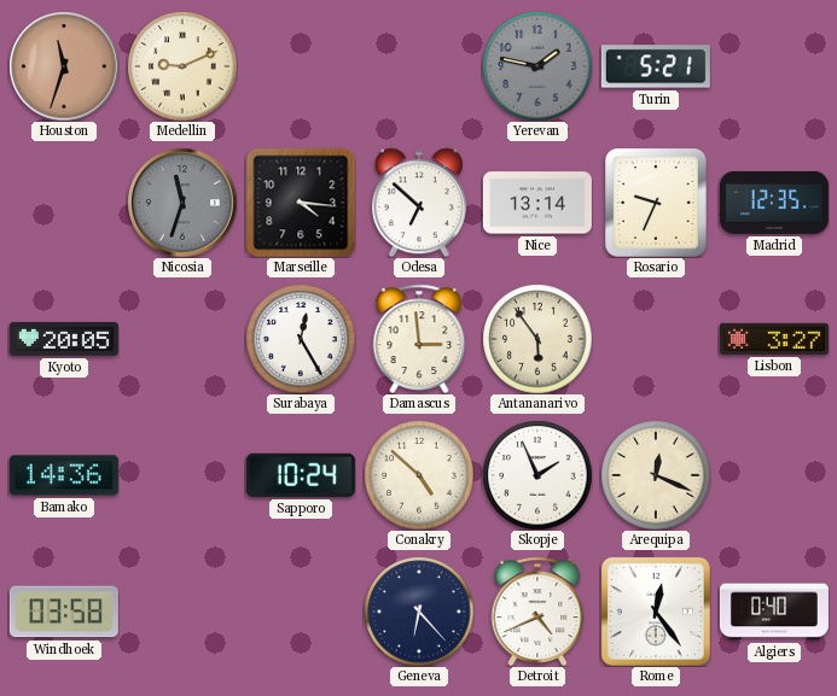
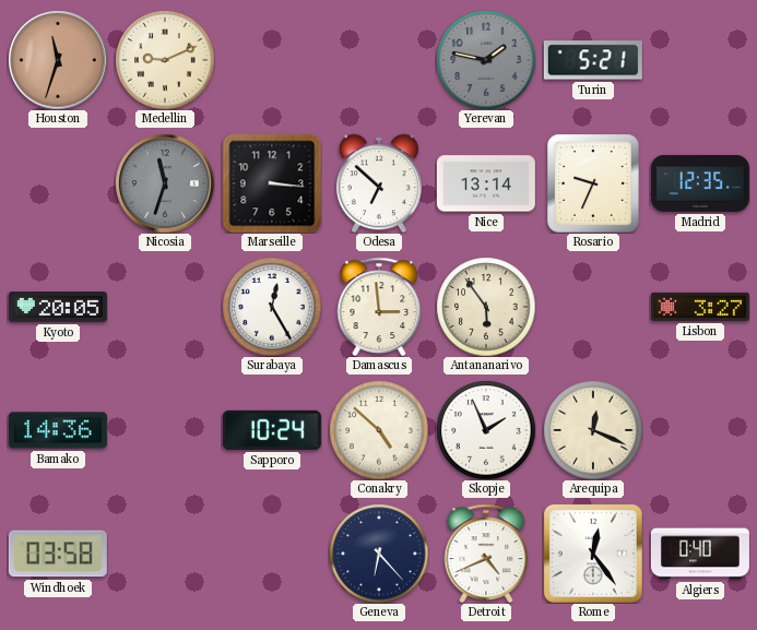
Marseille: 4:16 -> 3:16
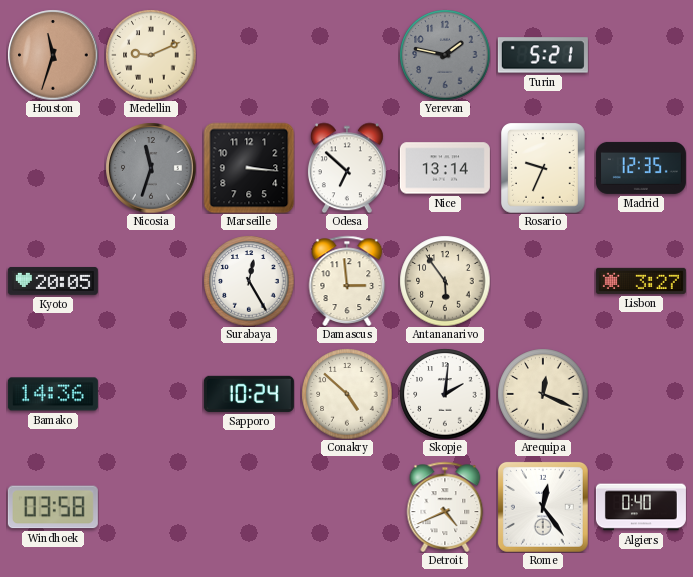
Skopje: 1:56 -> 2:01
Geneva: 6:23 -> none
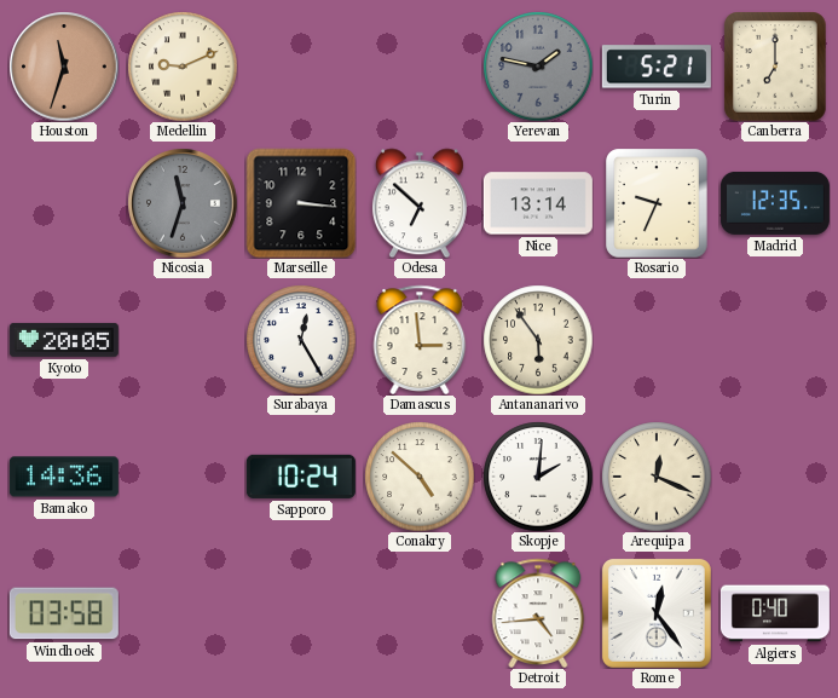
Canberra: none -> 7:00
Lisbon: 3:27 -> none
Detroit: 4:41 -> 4:44
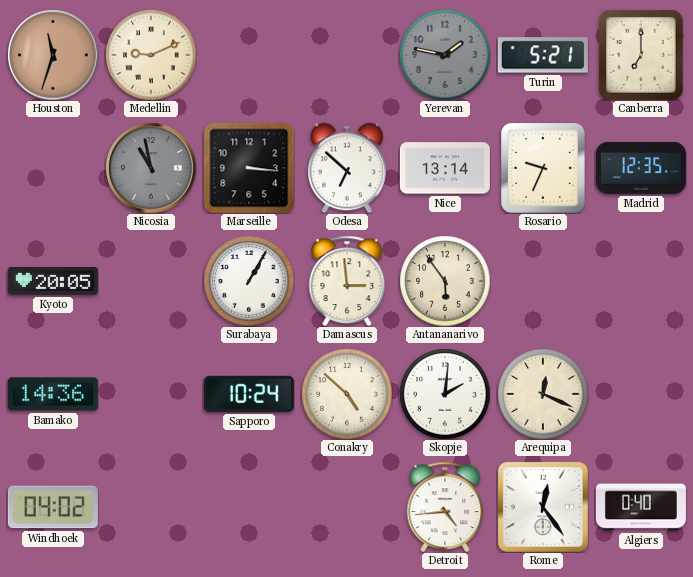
Nicosia: 11:33 -> 10:58
Surabaya: 12:25 -> 1:05
Windhoek: 03:58 -> 04:02
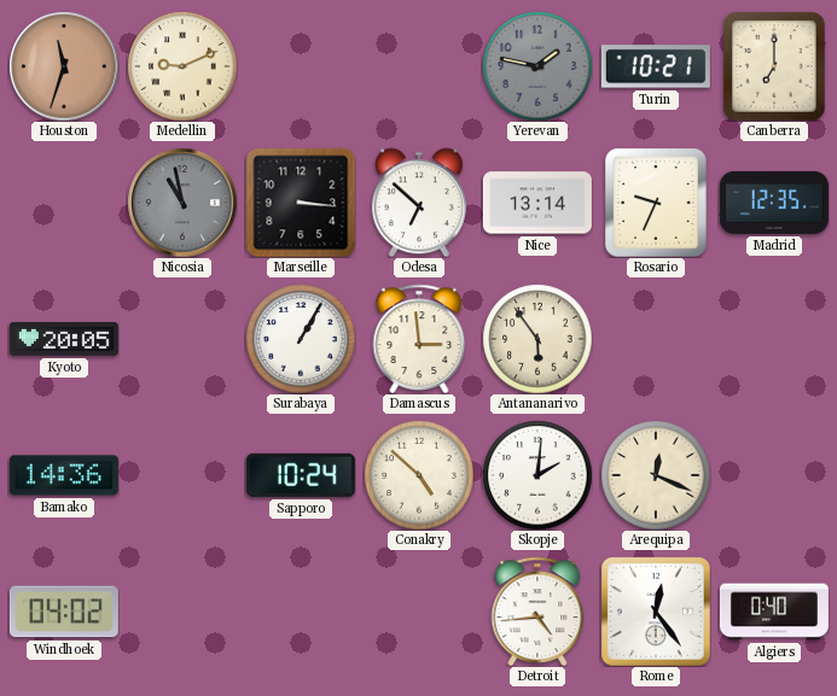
Turin: 5:21 -> 10:21
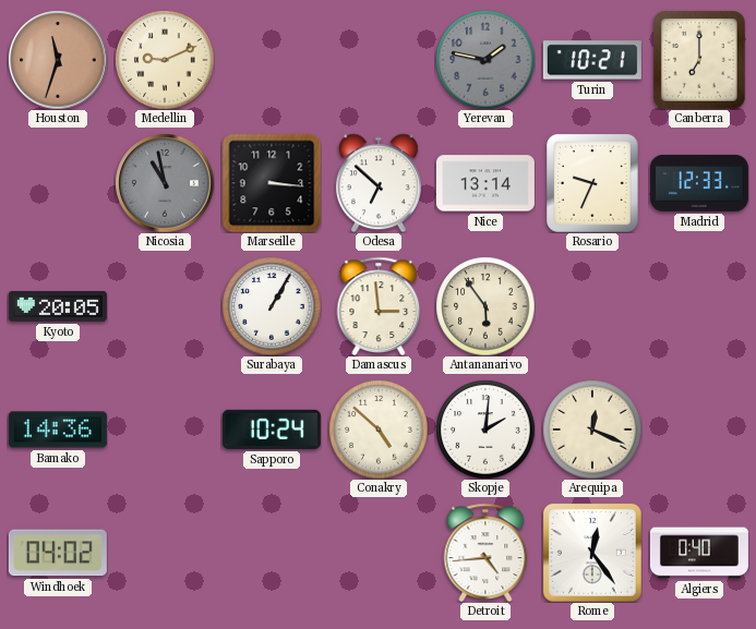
Madrid: 12:35 -> 12:33
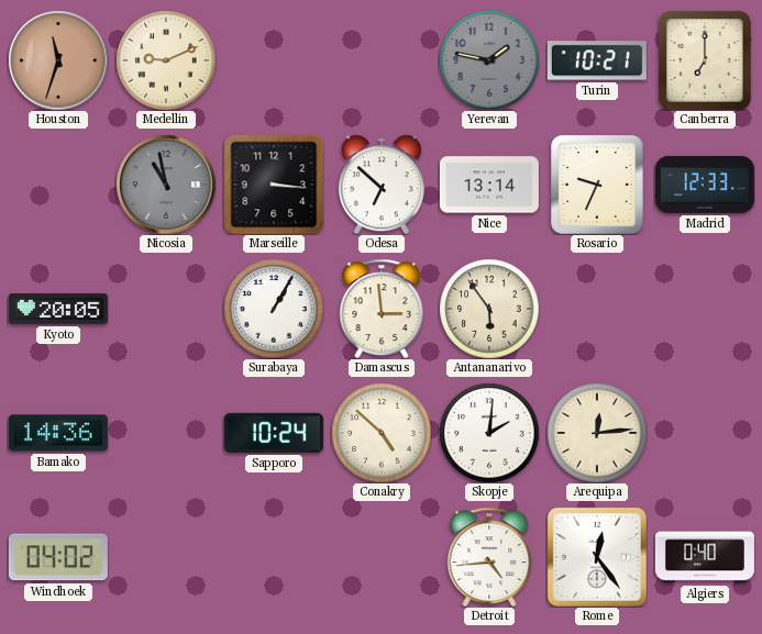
Arequipa: 12:19 -> 12:14
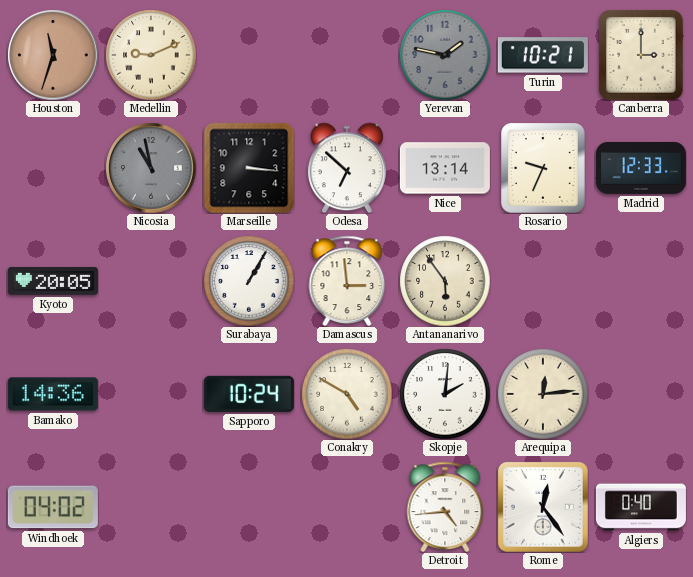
Canberra: 7:00 -> 3:00
Conakry: 4:52 -> 4:50
